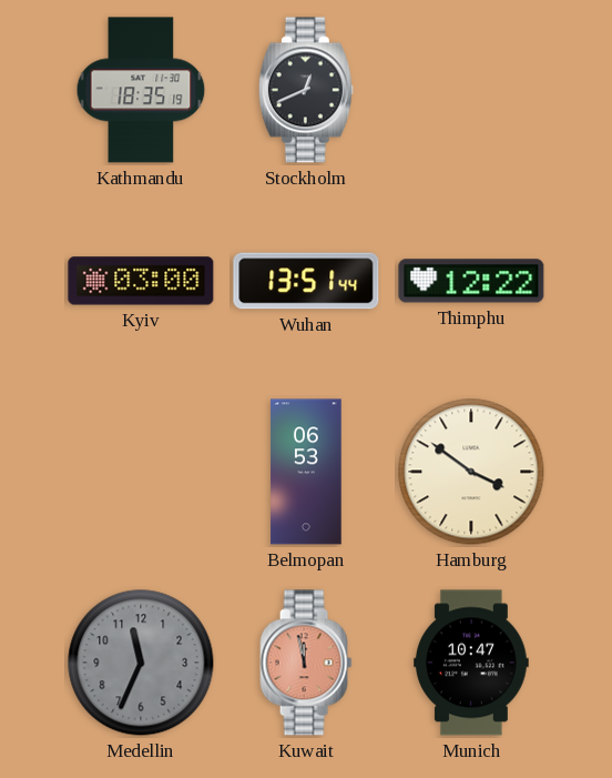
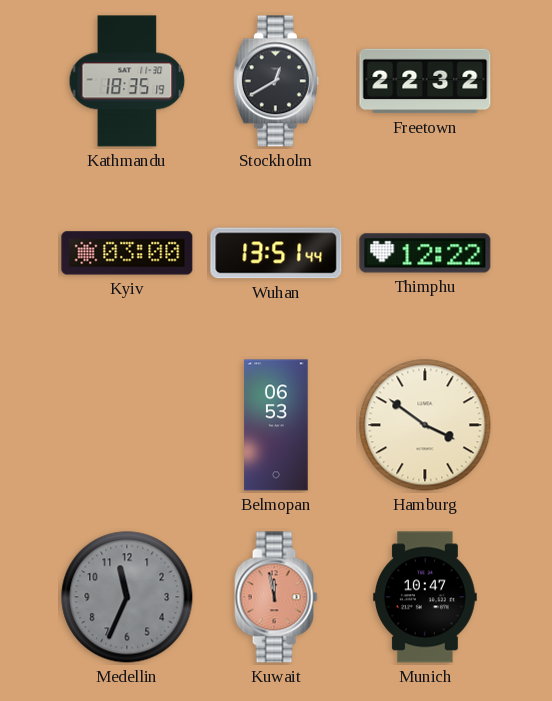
Stockholm: 12:41 -> 12:40
Freetown: none -> 22:32
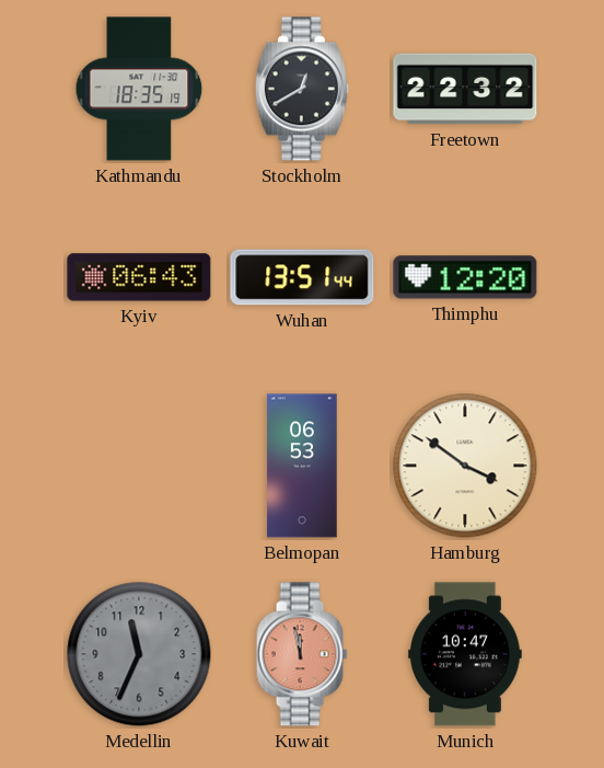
Kyiv: 03:00 -> 06:43
Thimphu: 12:22 -> 12:20
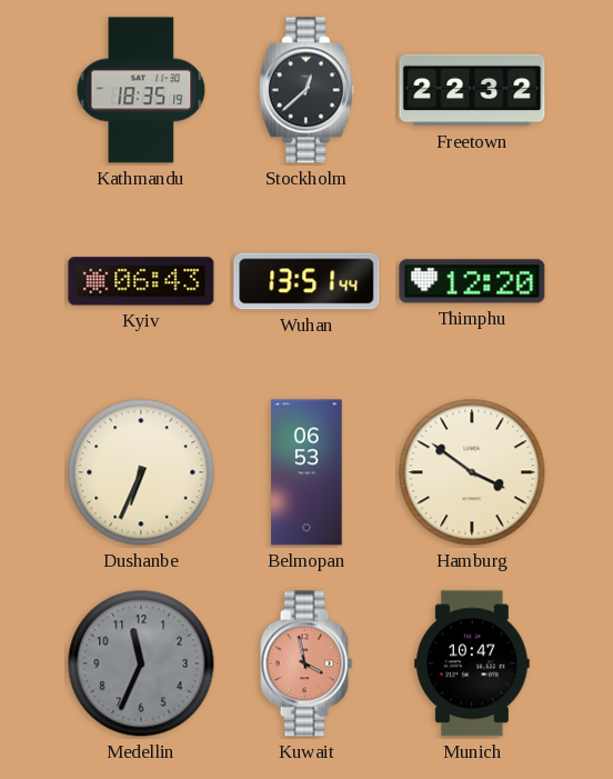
Stockholm: 12:40 -> 12:38
Dushanbe: none -> 6:34
Kuwait: 11:58 -> 3:58
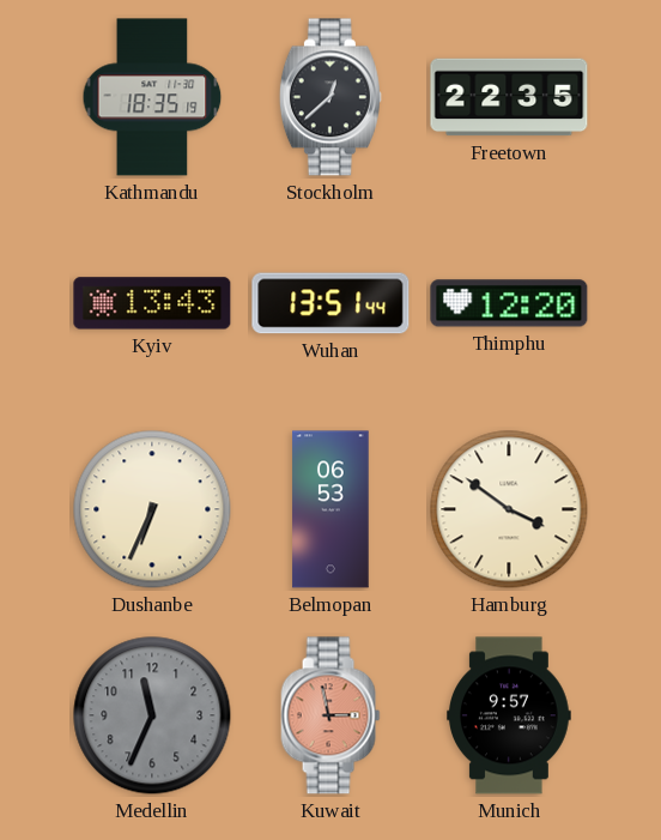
Freetown: 22:32 -> 22:35
Kyiv: 06:43 -> 13:43
Kuwait: 3:58 -> 2:58
Munich: 10:47 -> 9:57
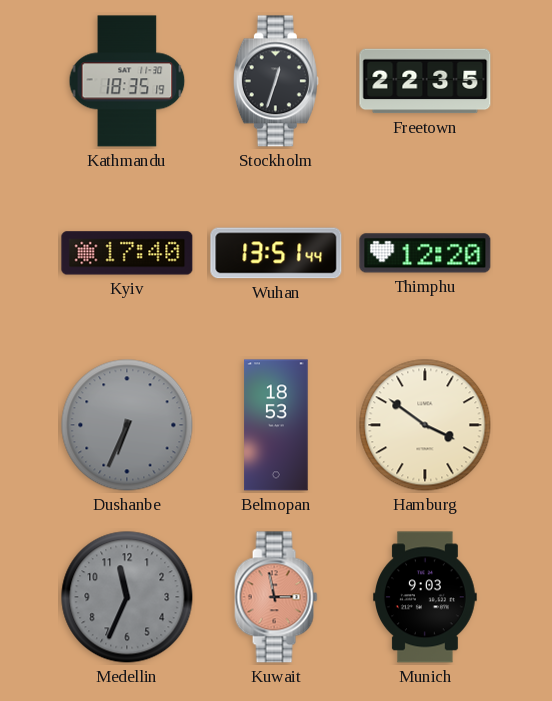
Stockholm: 12:38 -> 12:33
Kyiv: 13:43 -> 17:40
Dushanbe dial: cream -> grey
Belmopan: 06:53 -> 18:53
Munich: 9:57 -> 9:03
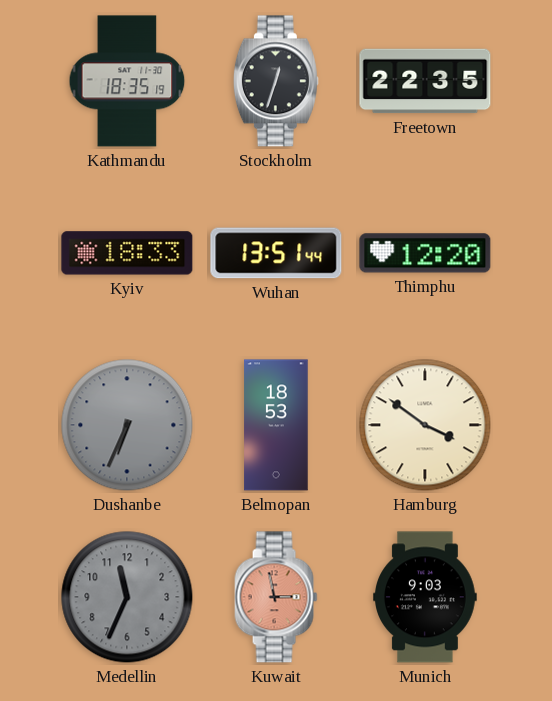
Kyiv: 17:40 -> 18:33
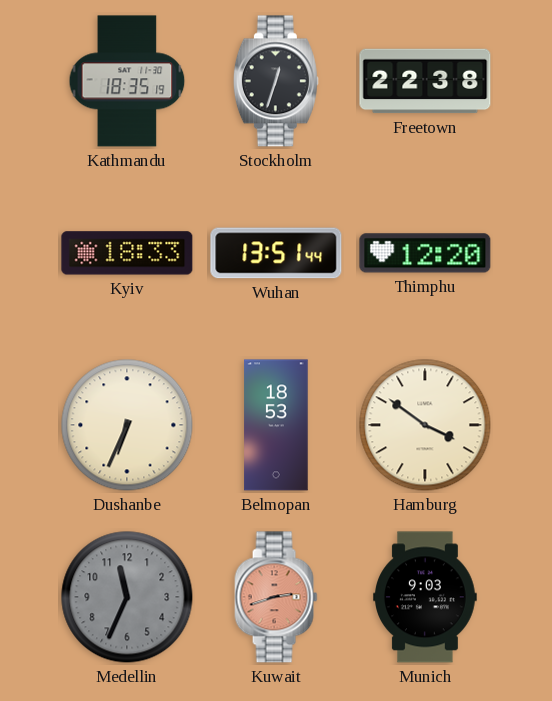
Freetown: 22:35 -> 22:38
Dushanbe dial: grey -> cream
Kuwait: 2:58 -> 2:42
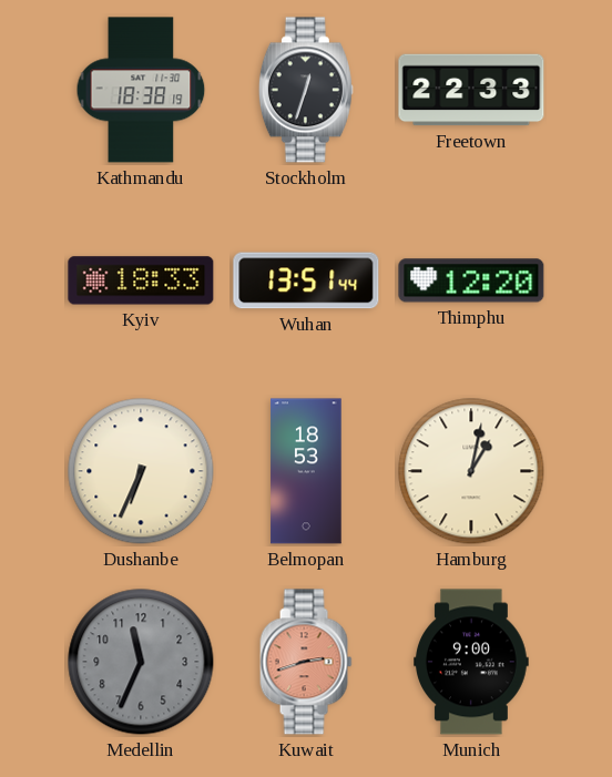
Kathmandu: 18:35 -> 18:38
Freetown: 22:38 -> 22:33
Hamburg: 3:51 -> 1:02
Munich: 9:03 -> 9:00
